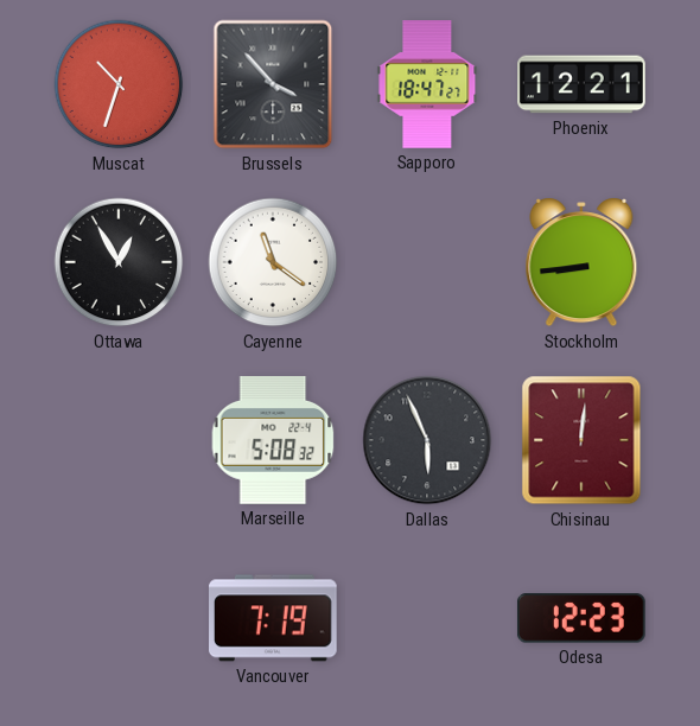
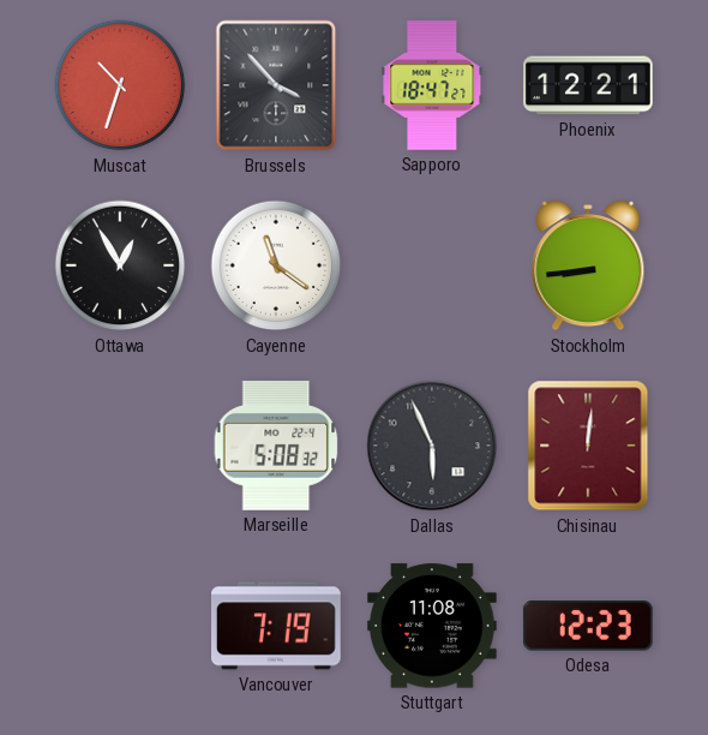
Stuttgart: none -> 11:08
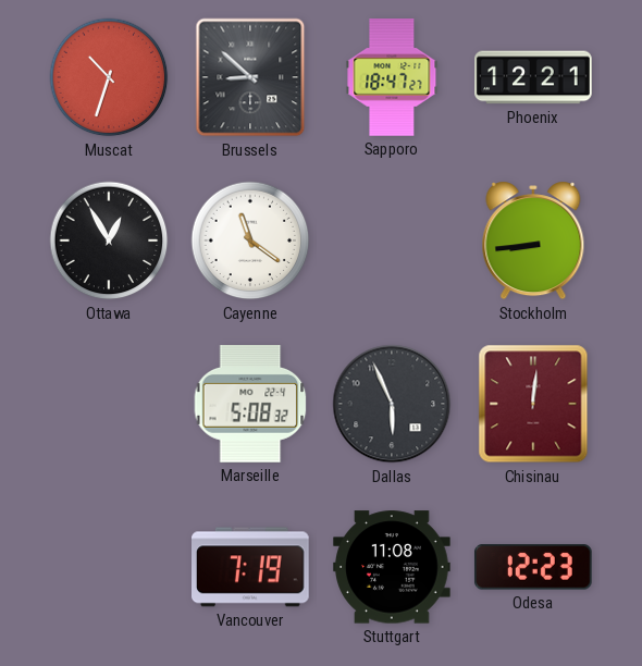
Brussels: 3:53 -> 8:52
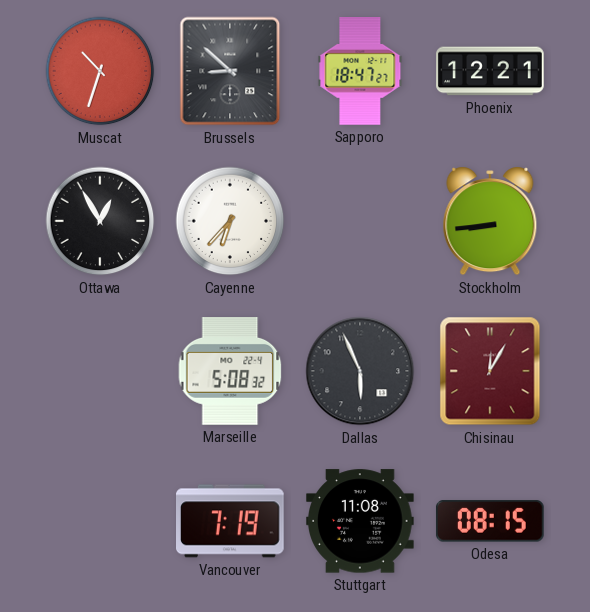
Cayenne: 11:21 -> 6:37
Chisinau: 12:01 -> 12:05
Odesa: 12:23 -> 08:15
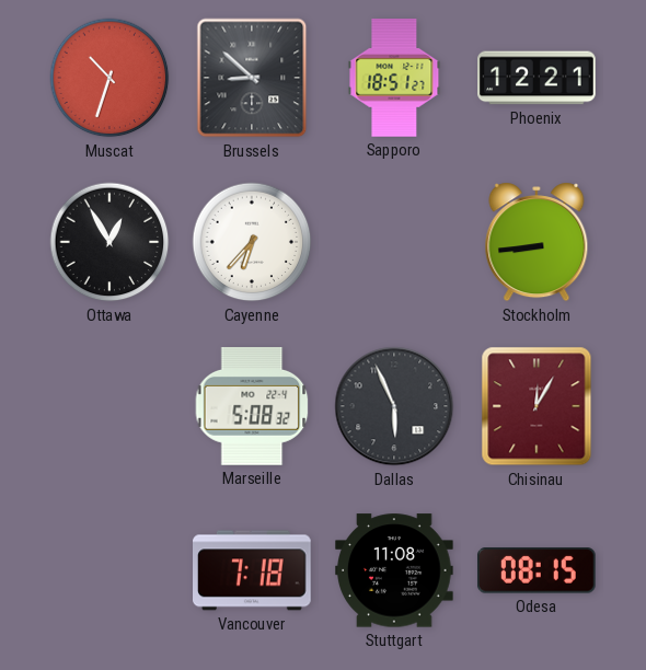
Sapporo: 18:47 -> 18:51
Vancouver: 7:19 -> 7:18
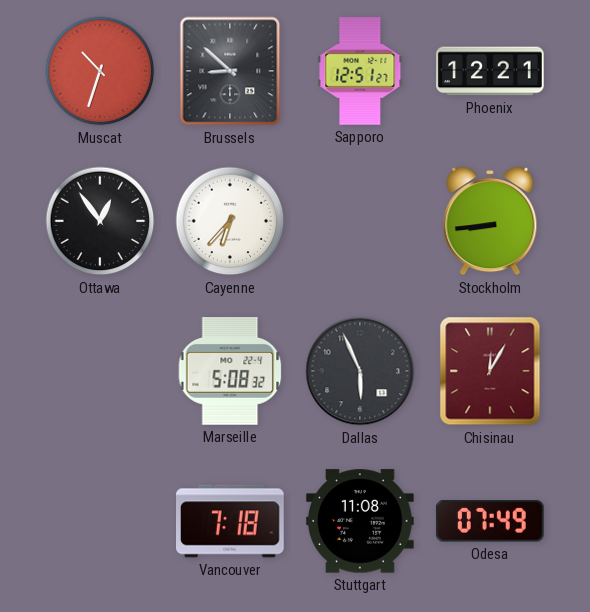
Sapporo: 18:51 -> 12:51
Ottawa: 12:55 -> 12:54
Odesa: 08:15 -> 07:49
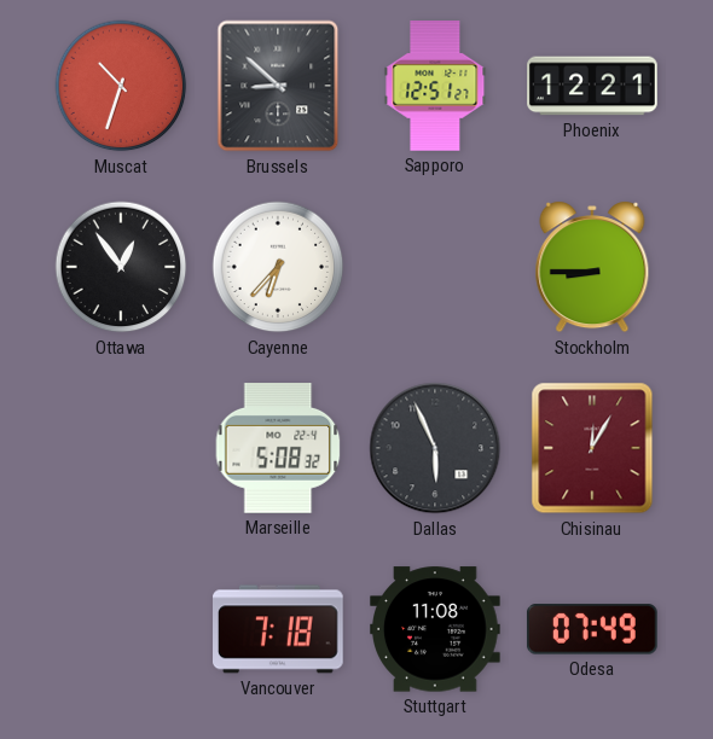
Stockholm: 8:44 -> 8:45
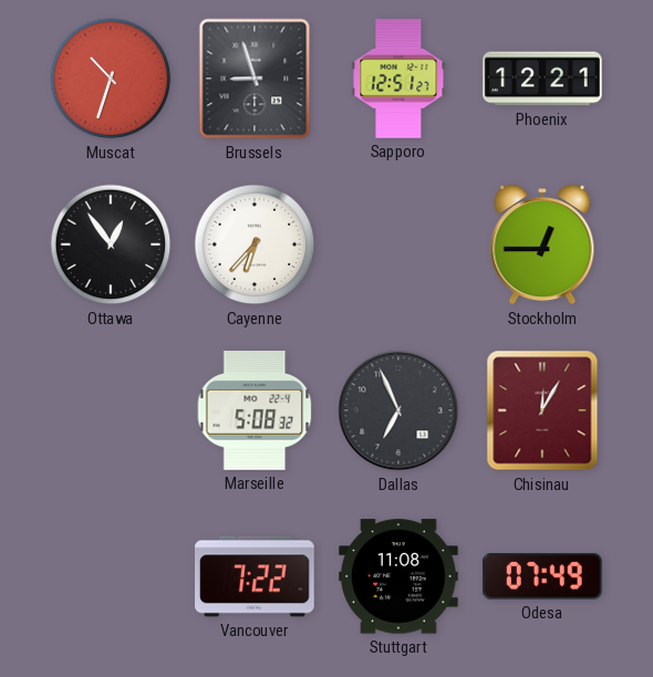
Brussels: 8:52 -> 8:57
Stockholm: 8:45 -> 12:45
Dallas: 5:56 -> 6:56
Vancouver: 7:18 -> 7:22
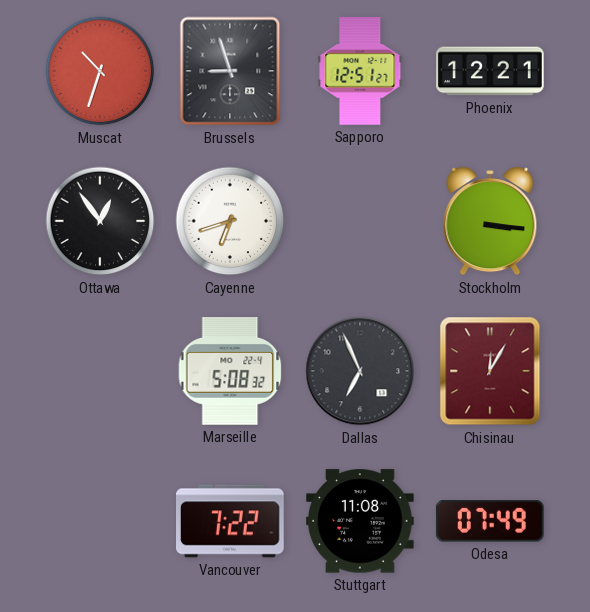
Cayenne: 6:37 -> 6:42
Stockholm: 12:45 -> 3:16
